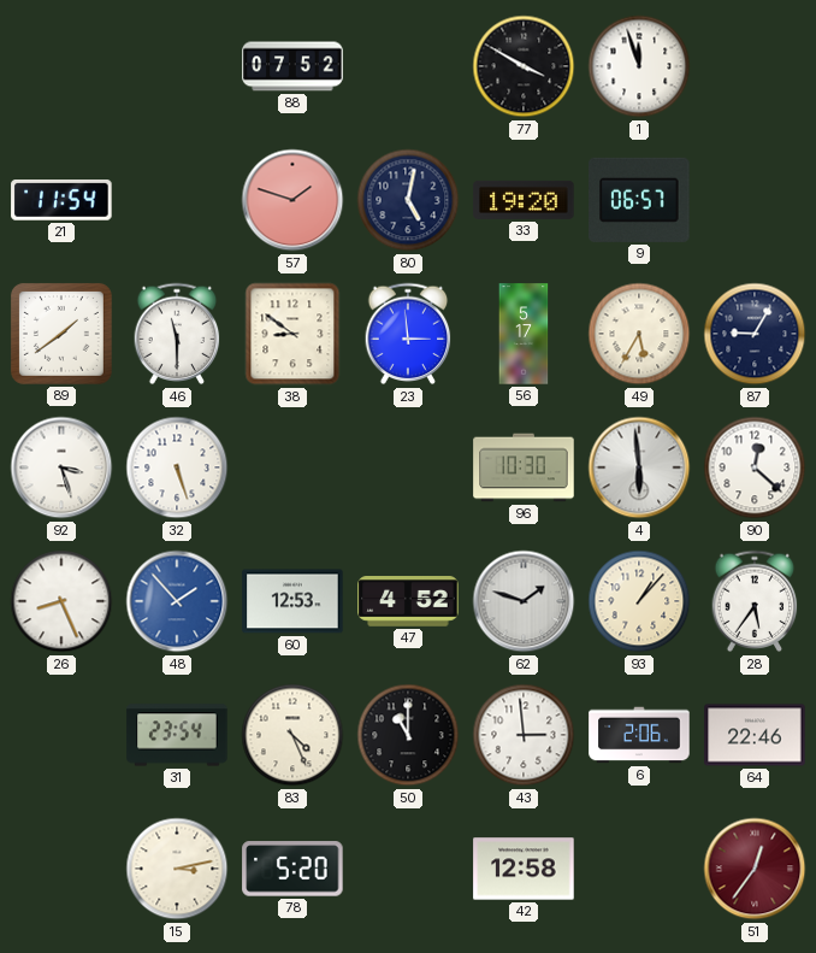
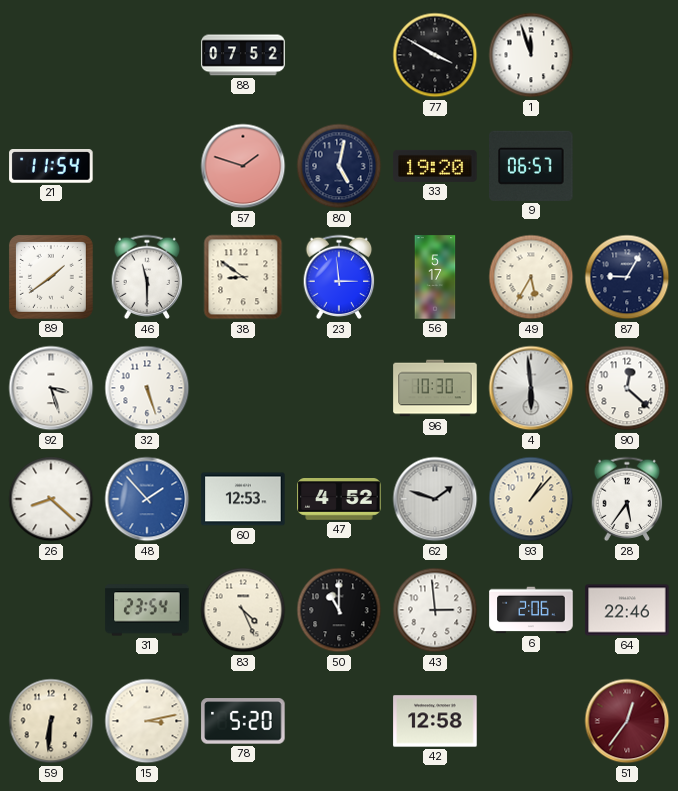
26: 8:26 -> 8:22
59: none -> 6:31
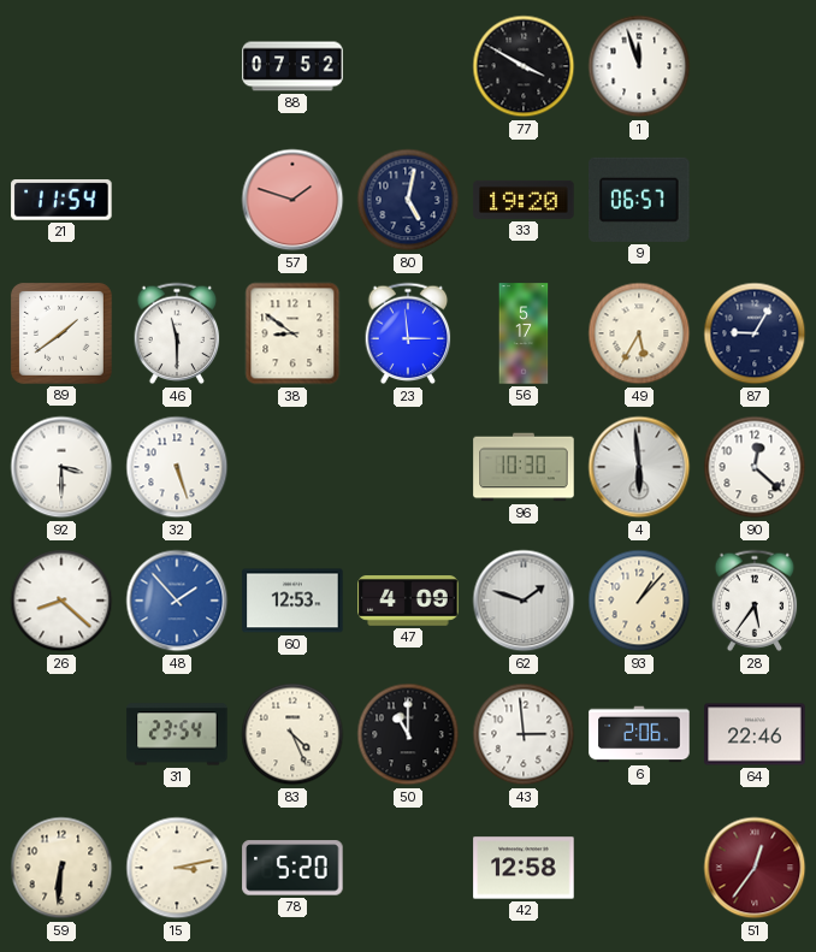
92: 3:27 -> 3:30
47: 4:52 -> 4:09
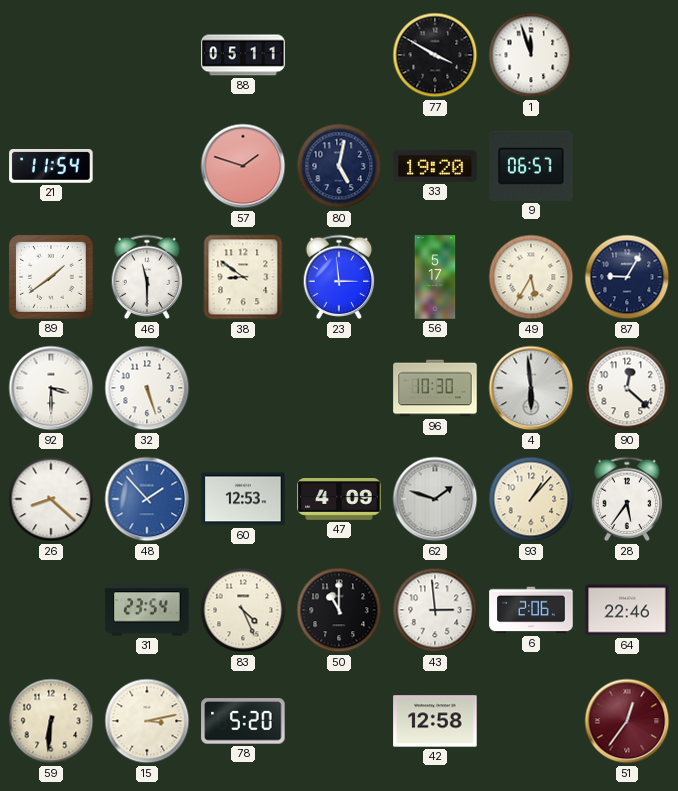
88: 07:52 -> 05:11
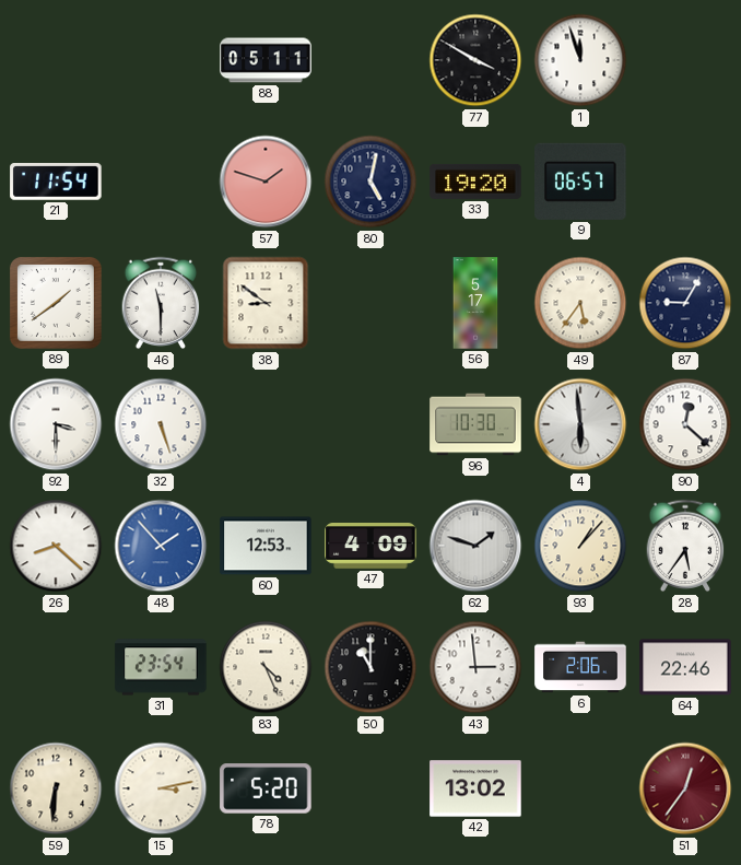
23: 2:59 -> none
49: 5:35 -> 5:36
42: 12:58 -> 13:02
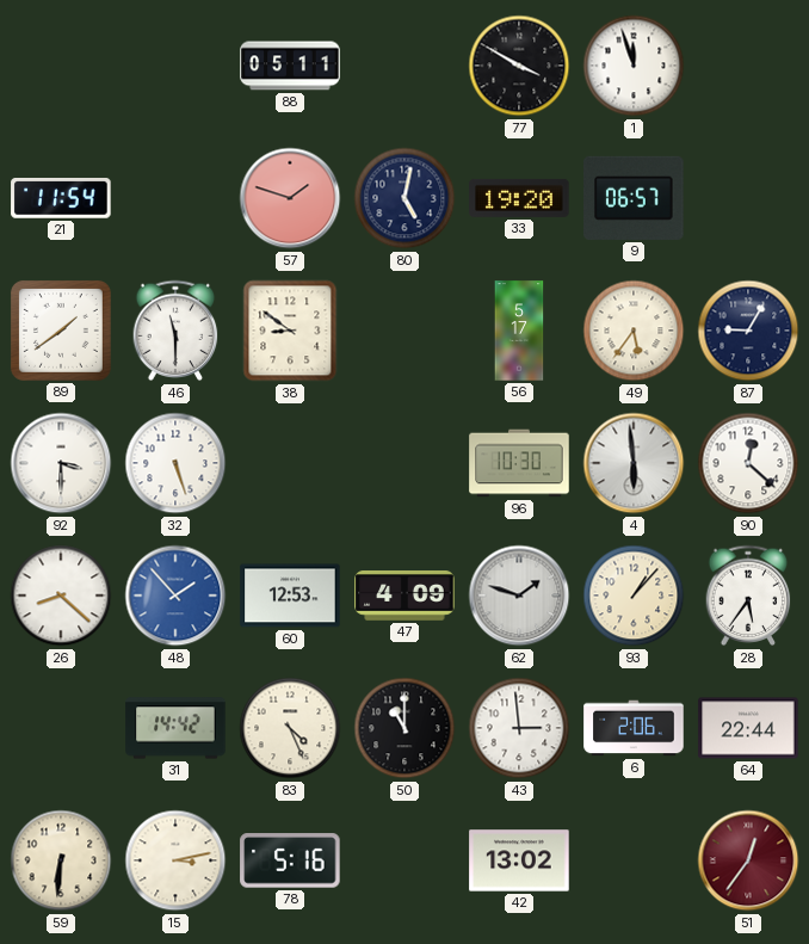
31: 23:54 -> 14:42
64: 22:46 -> 22:44
78: 5:20 -> 5:16
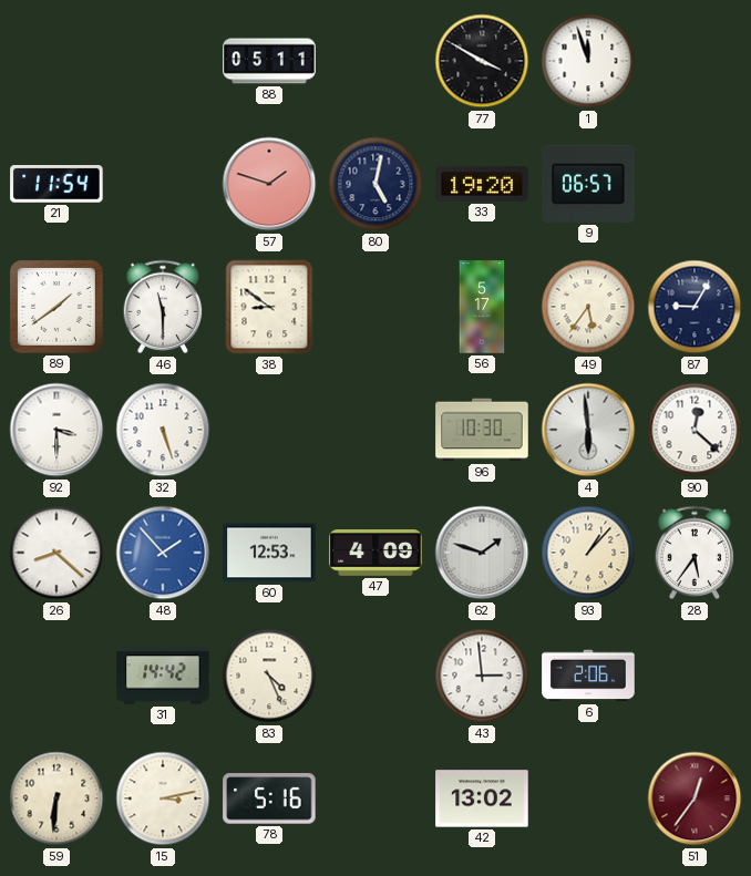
50: 11:00 -> none
64: 22:44 -> none
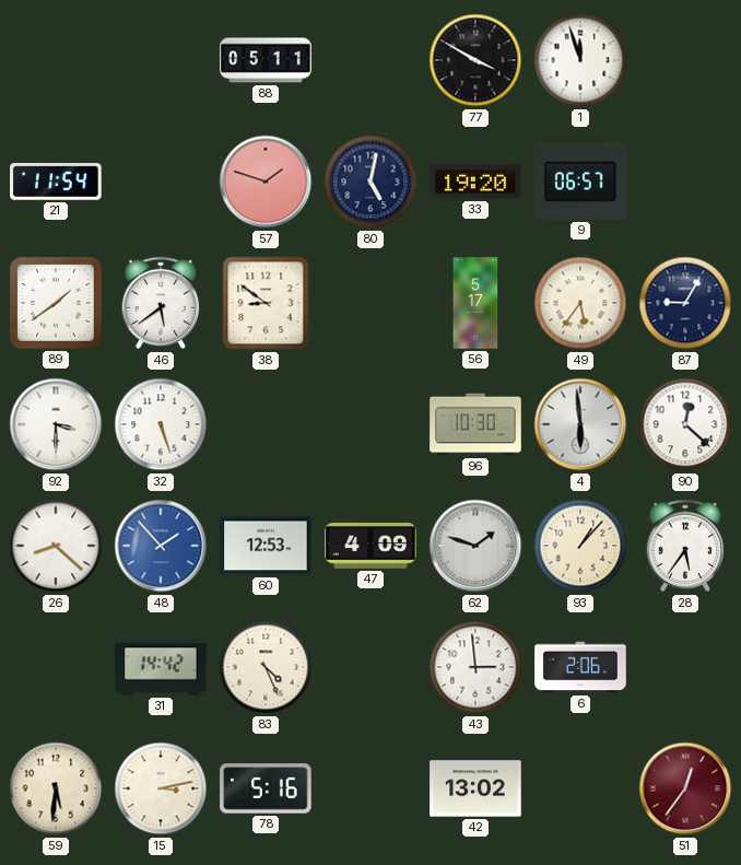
46: 11:30 -> 5:39
59: 6:31 -> 5:31
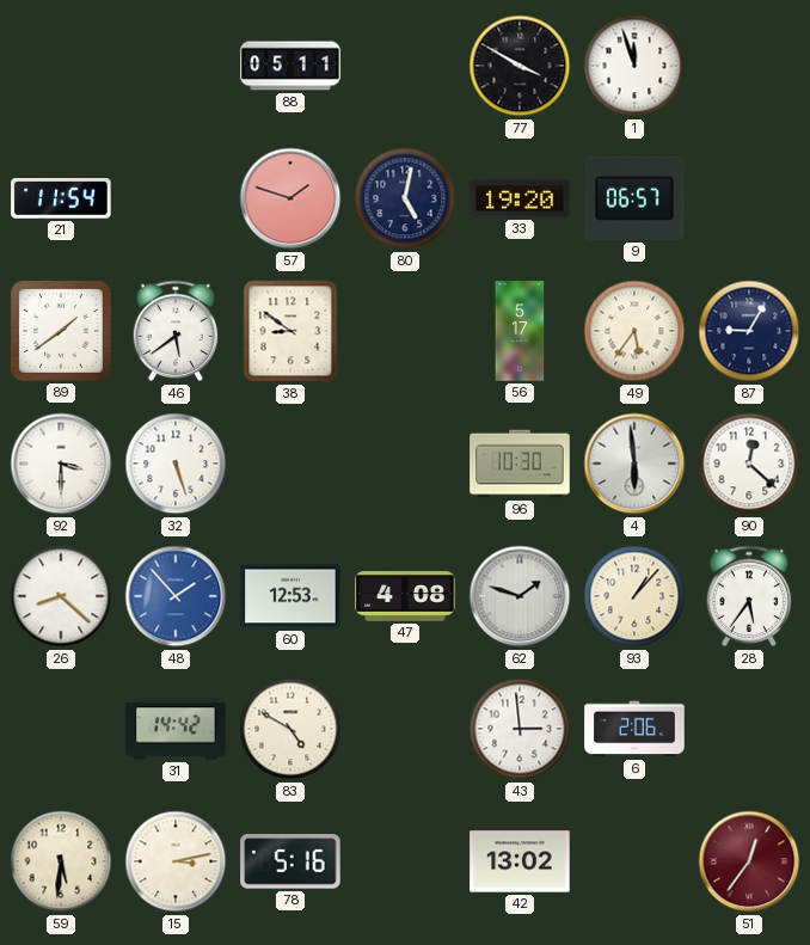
47: 4:09 -> 4:08
83: 4:26 -> 4:50
